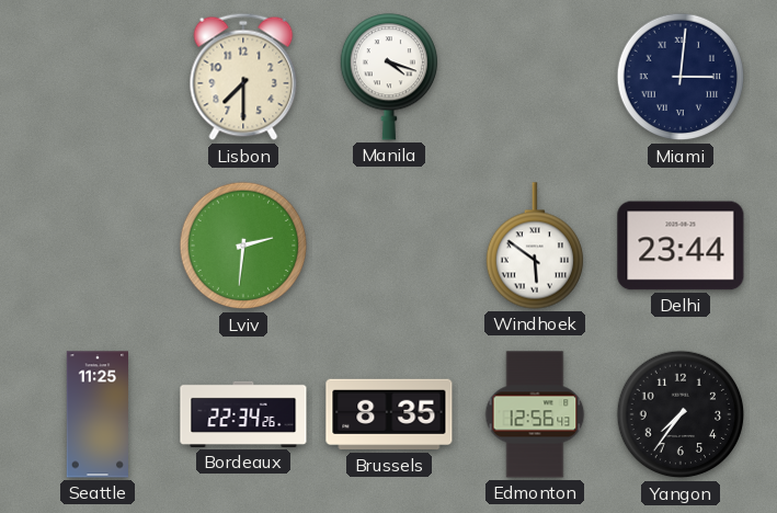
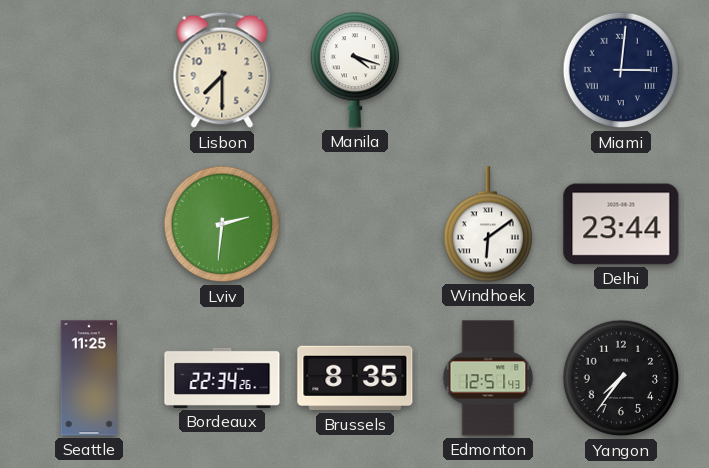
Windhoek: 5:51 -> 6:09
Edmonton: 12:56 -> 12:51
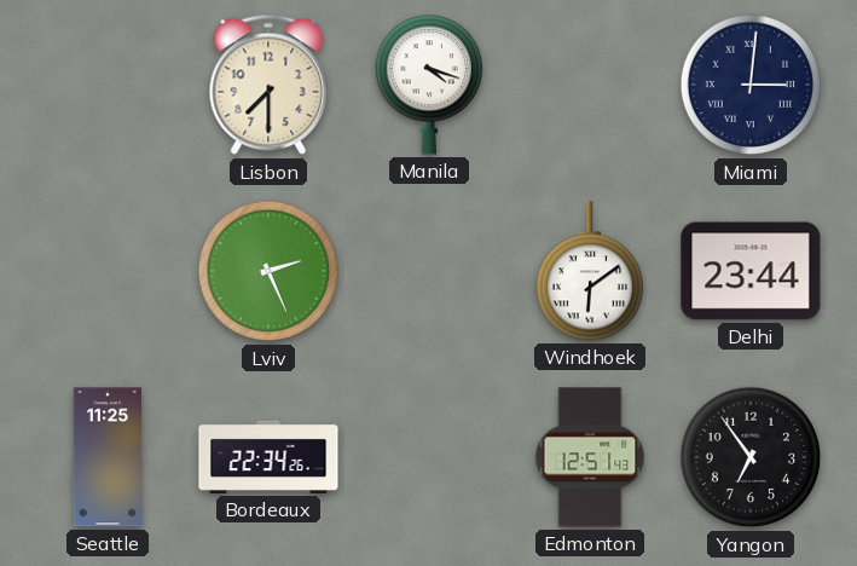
Lviv: 2:31 -> 2:26
Brussels: 8:35 -> none
Yangon: 7:36 -> 6:54
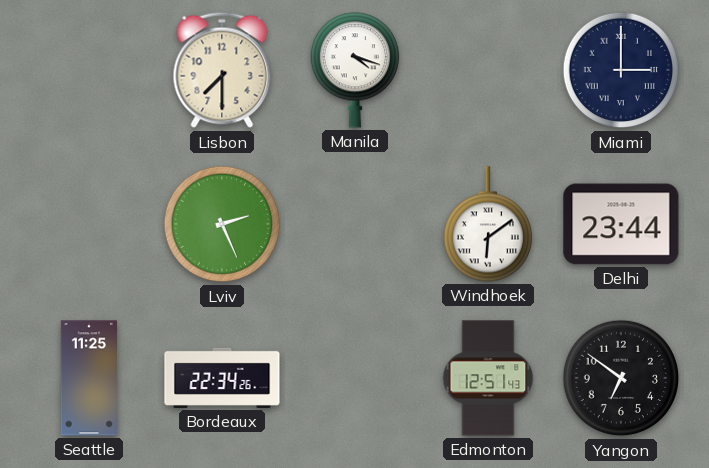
Miami: 3:01 -> 3:00
Yangon: 6:54 -> 6:51
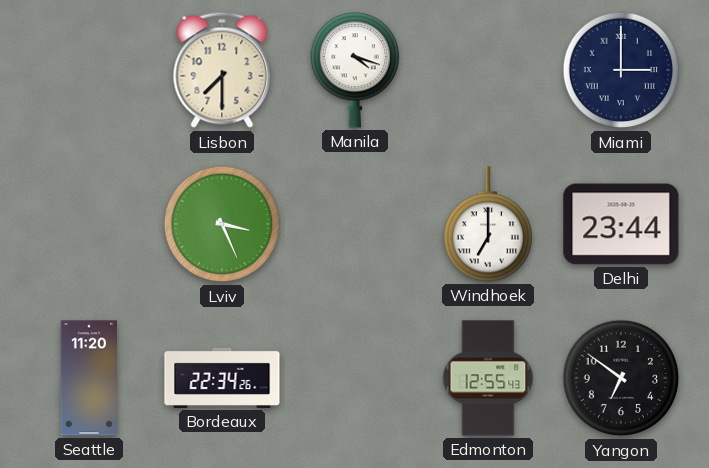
Lviv: 2:26 -> 3:26
Windhoek: 6:09 -> 7:00
Seattle: 11:25 -> 11:20
Edmonton: 12:51 -> 12:55
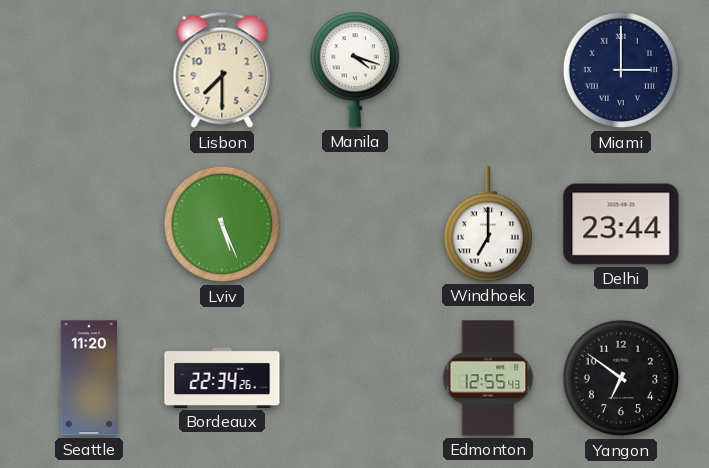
Lviv: 3:26 -> 5:26
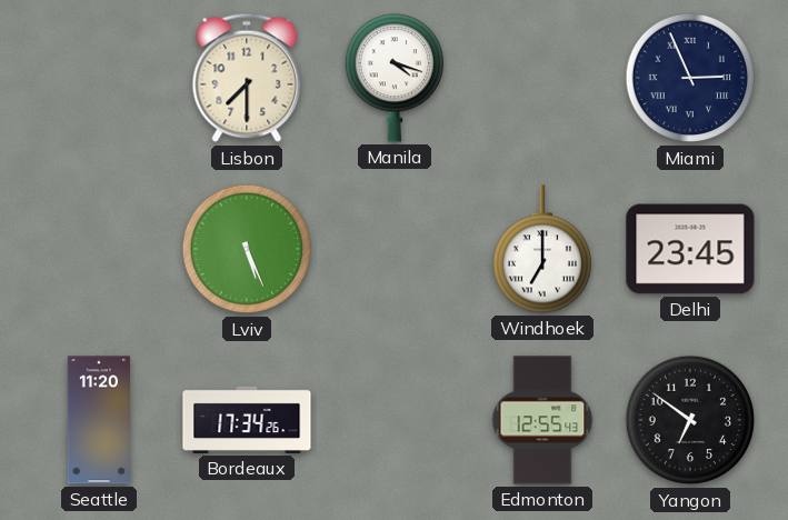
Miami: 3:00 -> 2:56
Delhi: 23:44 -> 23:45
Bordeaux: 22:34 -> 17:34
